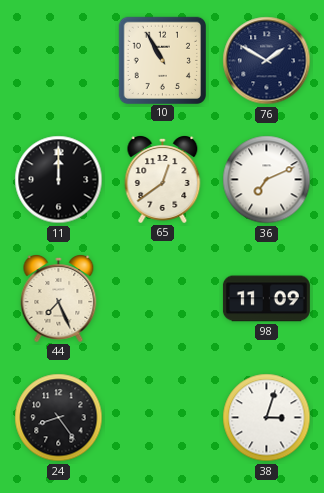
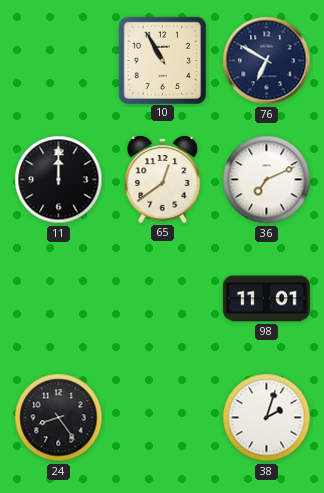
76: 1:50 -> 6:50
44: 7:26 -> none
98: 11:09 -> 11:01
38: 3:03 -> 2:03
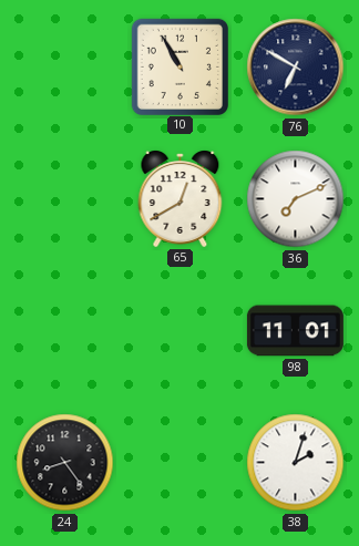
11: 12:00 -> none
65: 12:39 -> 12:40
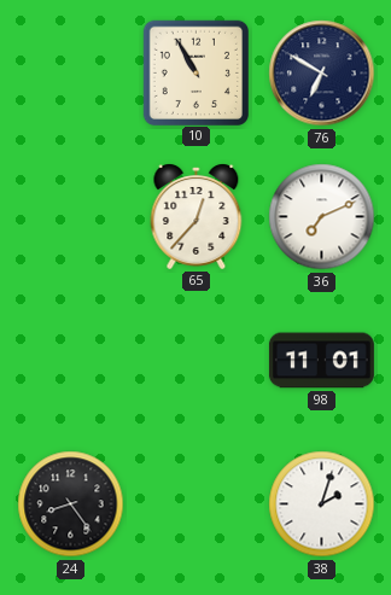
65: 12:40 -> 12:37
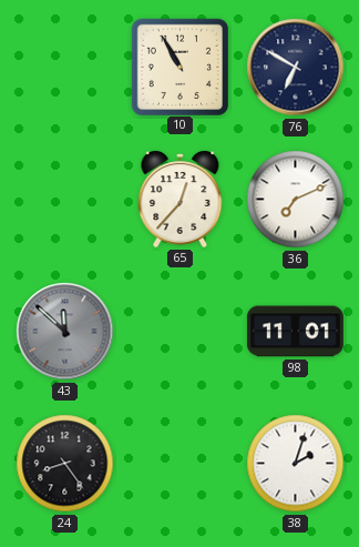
43: none -> 11:52
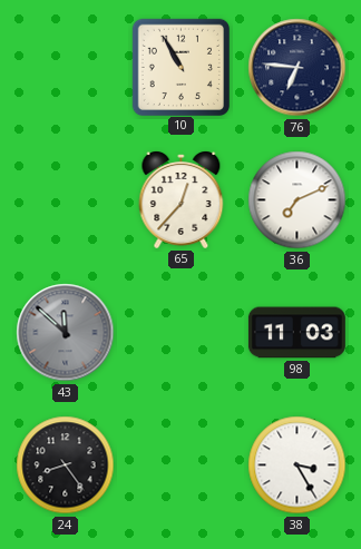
76: 6:50 -> 6:46
98: 11:01 -> 11:03
38: 2:03 -> 3:25
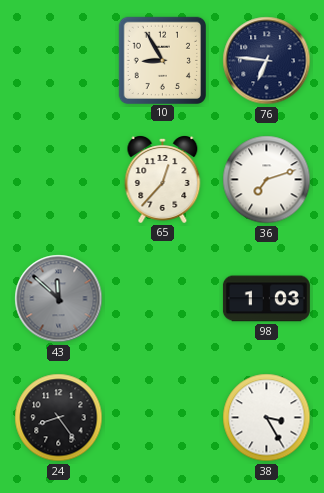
10: 10:55 -> 8:55
36: 7:11 -> 7:12
98: 11:03 -> 1:03
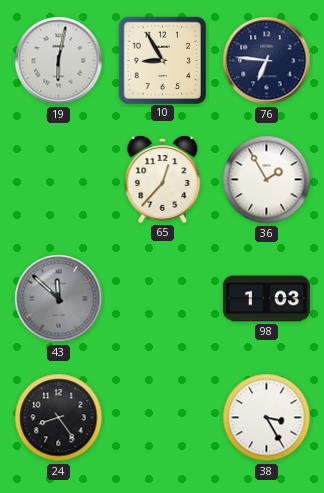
19: none -> 6:02
36: 7:12 -> 1:55
